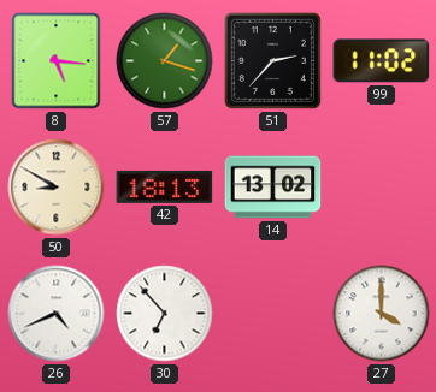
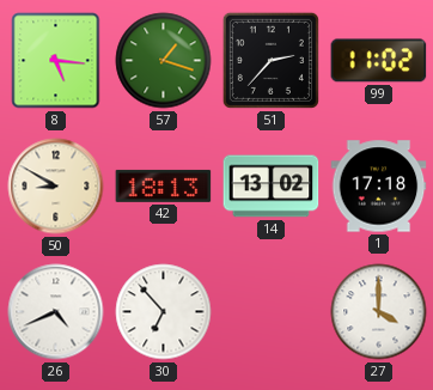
1: none -> 17:18
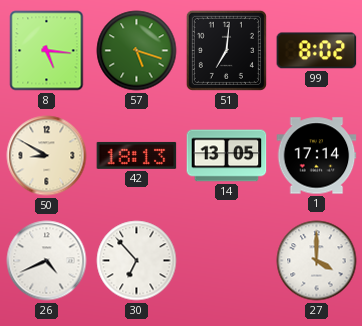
57: 1:18 -> 5:18
51: 2:37 -> 7:01
99: 11:02 -> 8:02
14: 13:02 -> 13:05
1: 17:18 -> 17:14
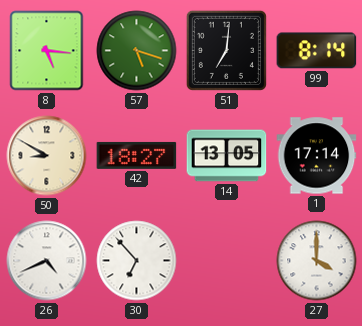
99: 8:02 -> 8:14
42: 18:13 -> 18:27
